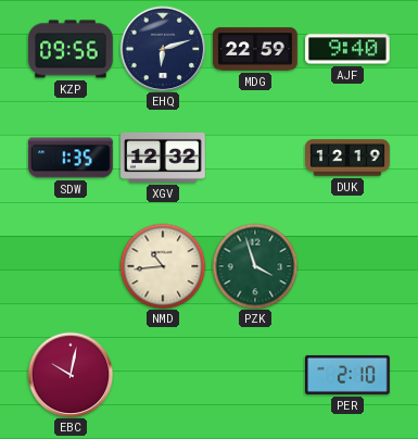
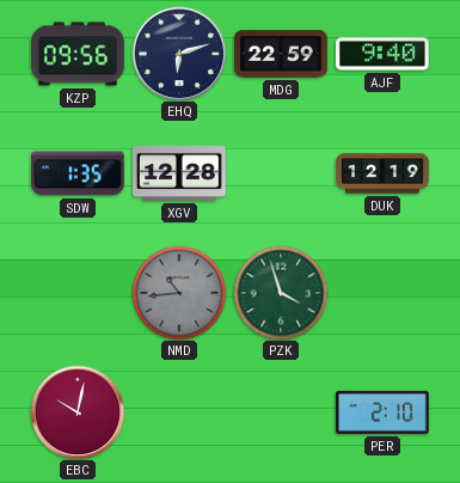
XGV: 12:32 -> 12:28
NMD dial: cream -> grey
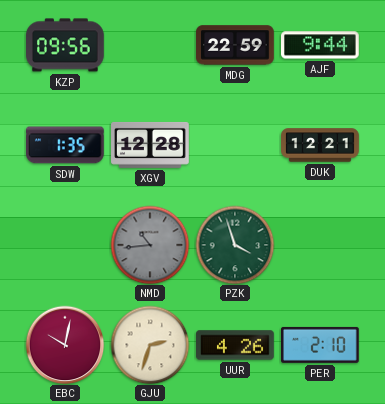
EHQ: 6:12 -> none
AJF: 9:40 -> 9:44
DUK: 12:19 -> 12:21
GJU: none -> 2:33
UUR: none -> 4:26
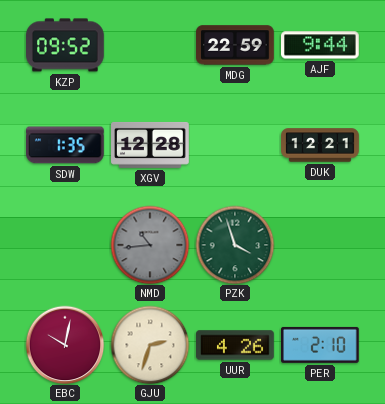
KZP: 09:56 -> 09:52
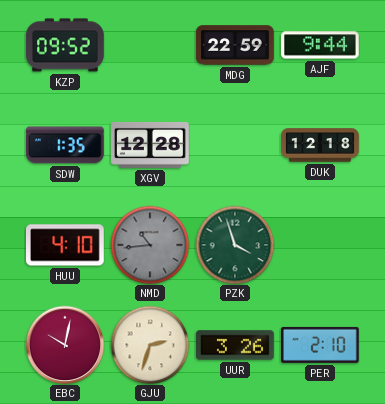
DUK: 12:21 -> 12:18
HUU: none -> 4:10
UUR: 4:26 -> 3:26
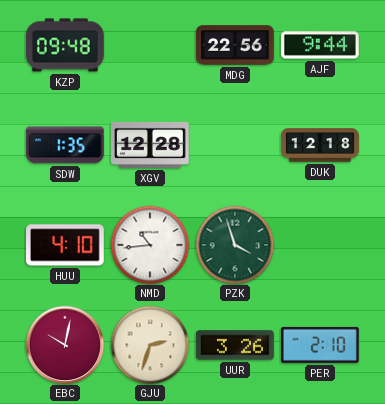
KZP: 09:52 -> 09:48
MDG: 22:59 -> 22:56
NMD dial: grey -> white
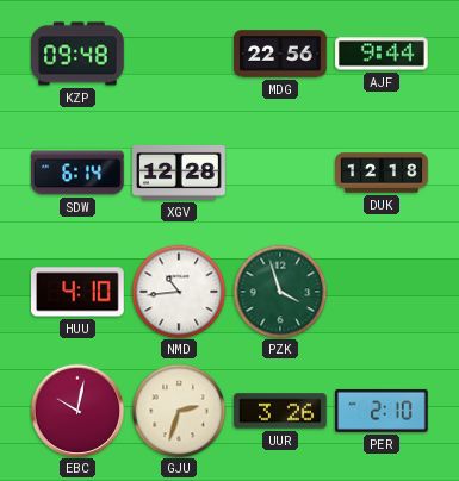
SDW: 1:35 -> 6:14
